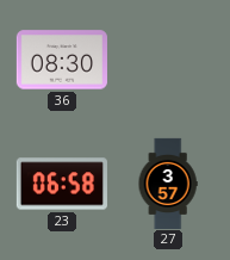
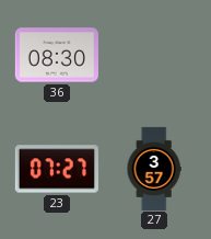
23: 06:58 -> 07:27
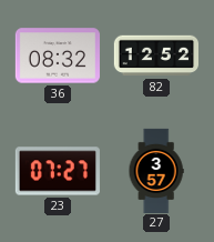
36: 08:30 -> 08:32
82: none -> 12:52
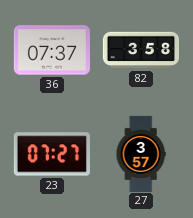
36: 08:32 -> 07:37
82: 12:52 -> 3:58
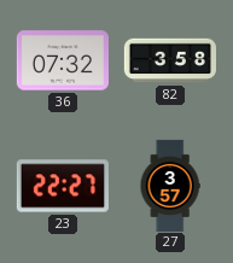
36: 07:37 -> 07:32
23: 07:27 -> 22:27
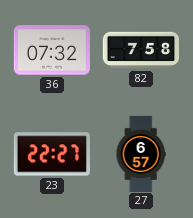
82: 3:58 -> 7:58
27: 3:57 -> 6:57
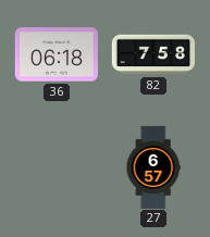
36: 07:32 -> 06:18
23: 22:27 -> none
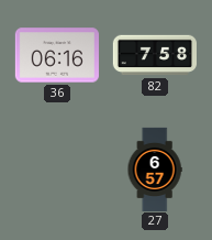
36: 06:18 -> 06:16
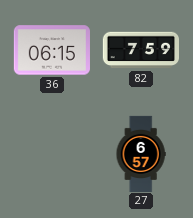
36: 06:16 -> 06:15
82: 7:58 -> 7:59
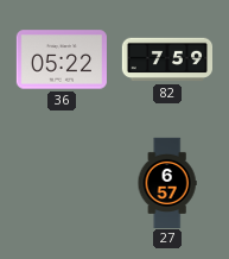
36: 06:15 -> 05:22
